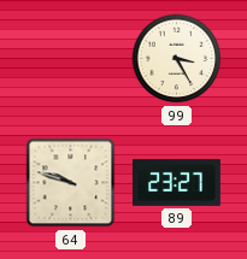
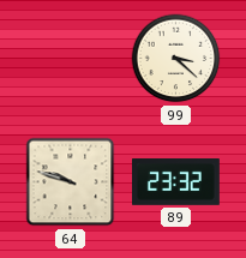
99: 3:25 -> 3:22
89: 23:27 -> 23:32
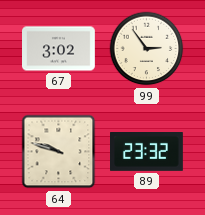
67: none -> 3:02
99: 3:22 -> 2:54
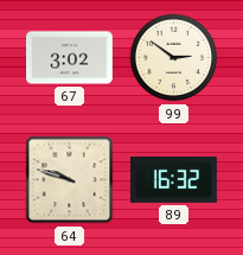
99: 2:54 -> 2:51
89: 23:32 -> 16:32
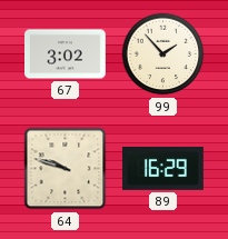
99: 2:51 -> 1:53
89: 16:32 -> 16:29
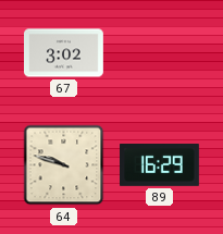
99: 1:53 -> none
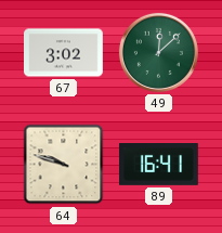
49: none -> 12:08
89: 16:29 -> 16:41
